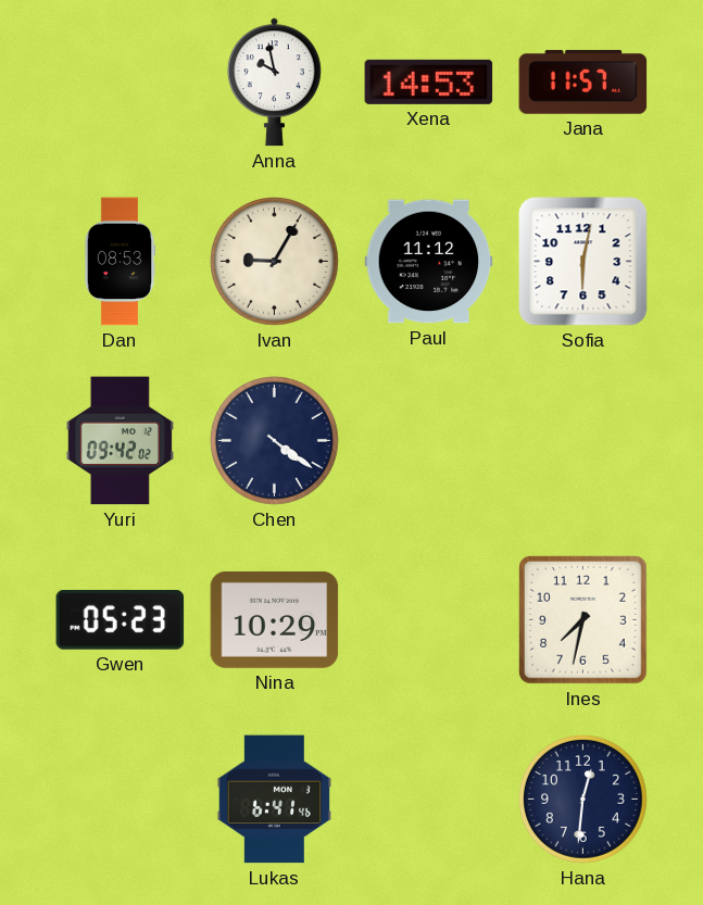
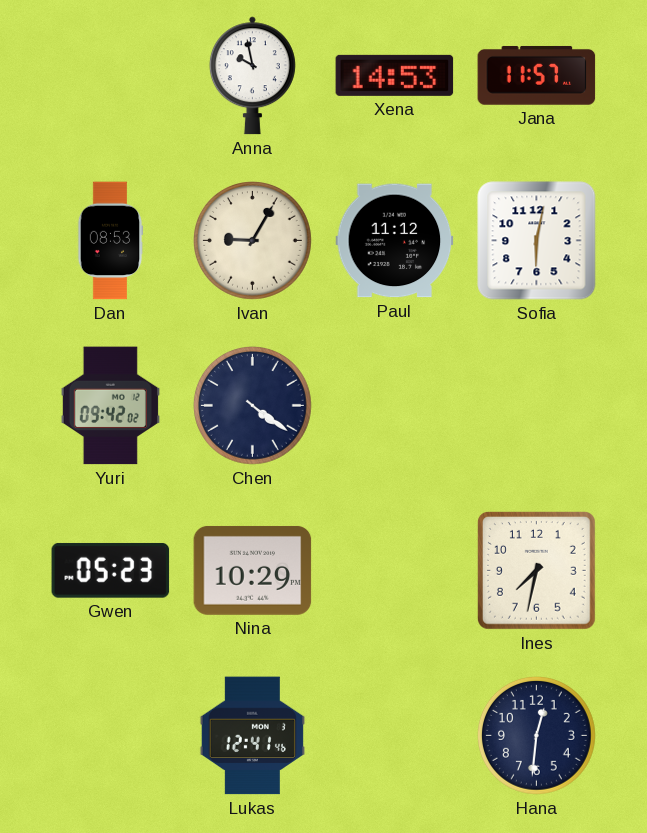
Lukas: 6:41 -> 12:41
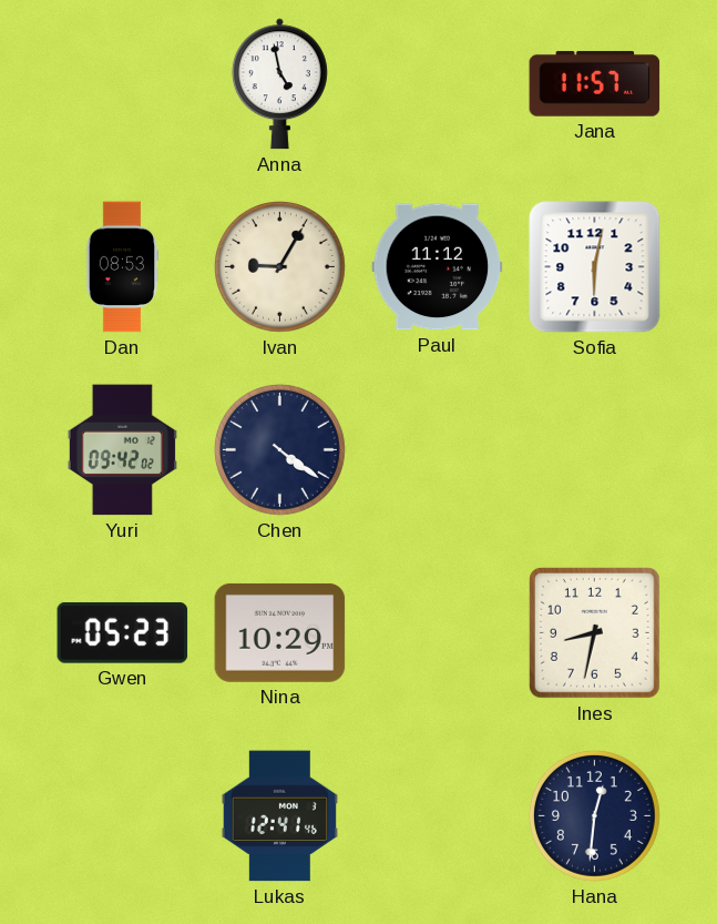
Anna: 9:58 -> 4:58
Xena: 14:53 -> none
Ines: 7:32 -> 8:32
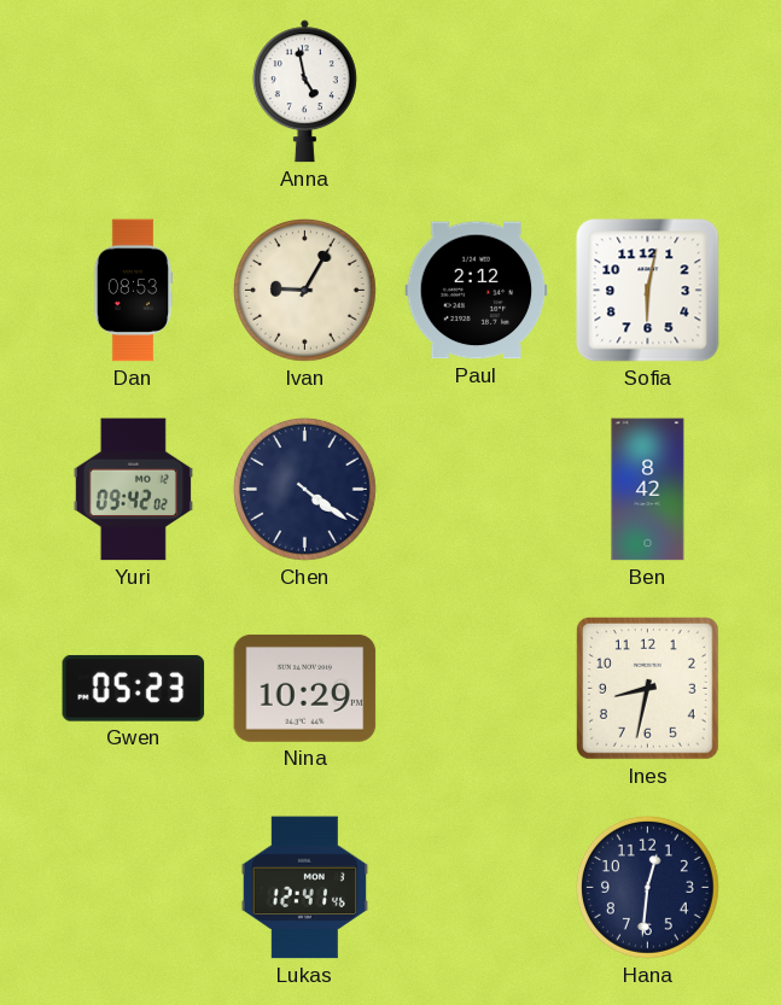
Jana: 11:57 -> none
Paul: 11:12 -> 2:12
Ben: none -> 8:42
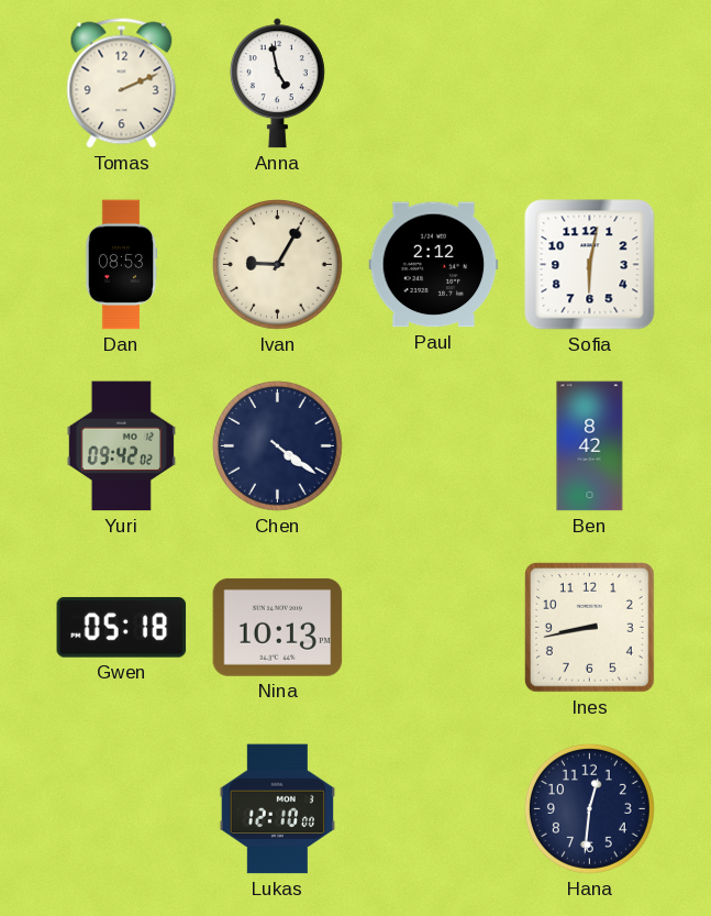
Tomas: none -> 2:11
Gwen: 05:23 -> 05:18
Nina: 10:29 -> 10:13
Ines: 8:32 -> 8:43
Lukas: 12:41 -> 12:10
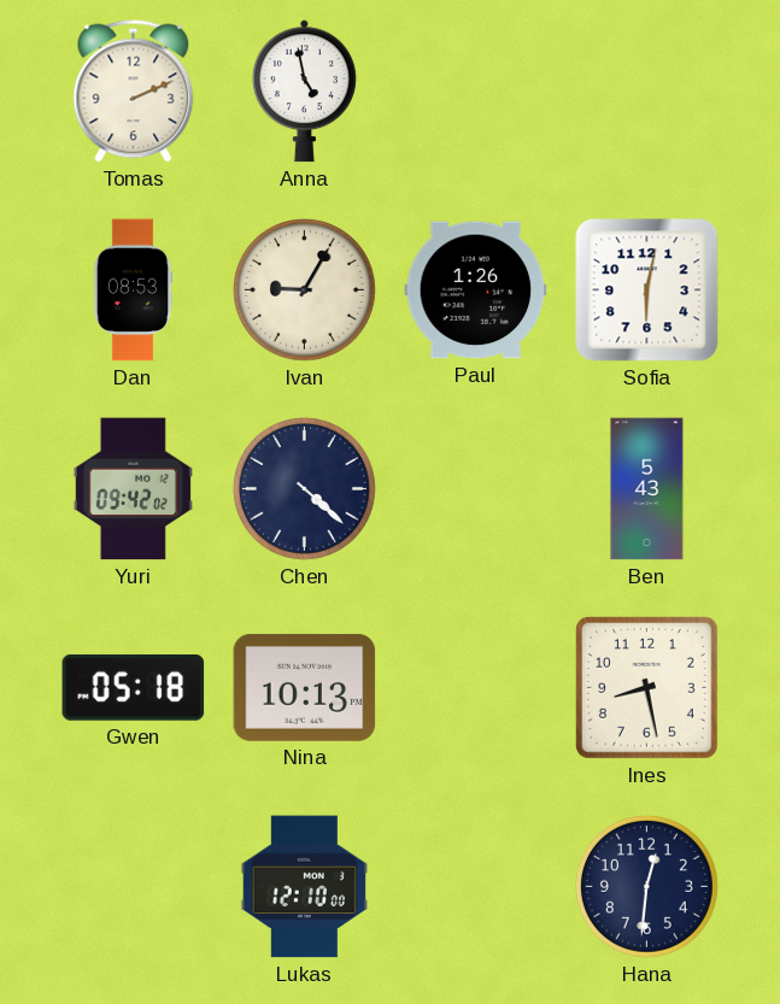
Paul: 2:12 -> 1:26
Chen: 4:21 -> 4:22
Ben: 8:42 -> 5:43
Ines: 8:43 -> 8:28
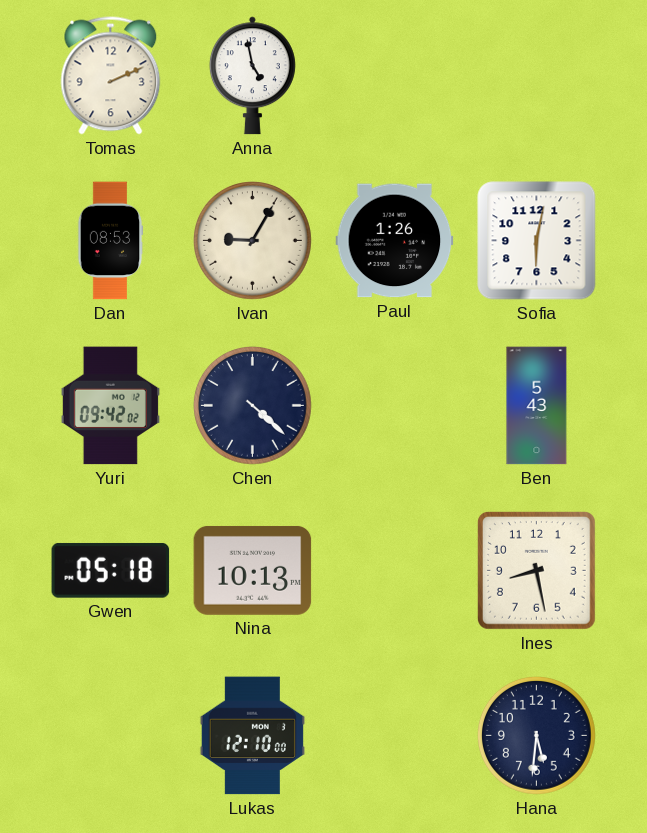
Hana: 12:31 -> 5:31
